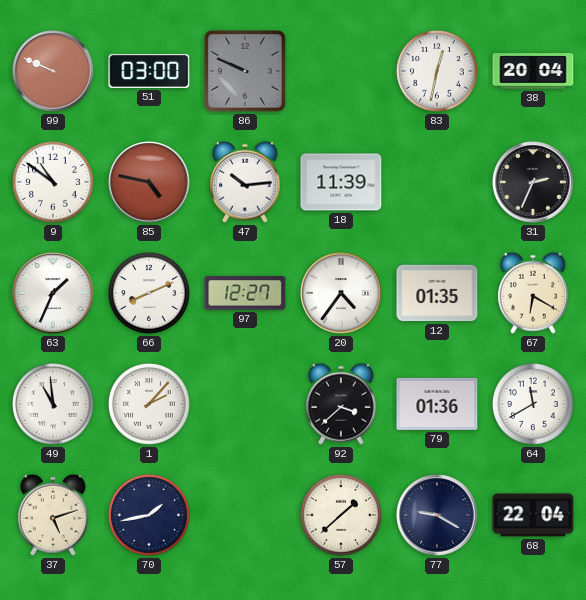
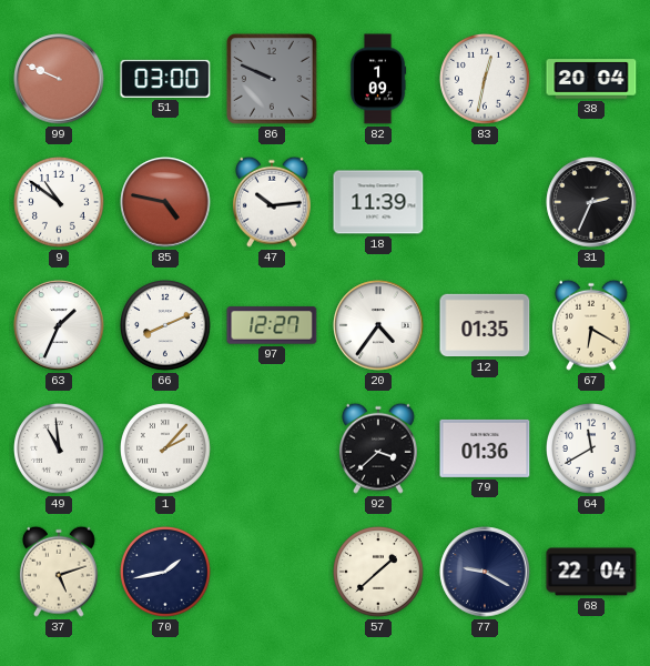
82: none -> 1:09
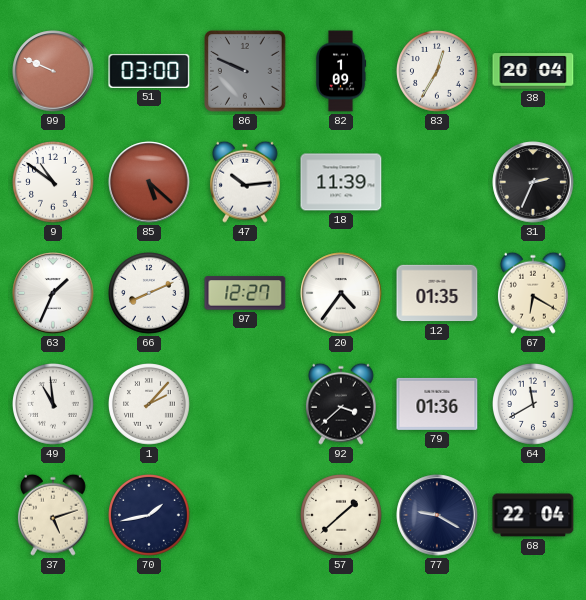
83: 12:32 -> 12:35
85: 4:47 -> 5:22
